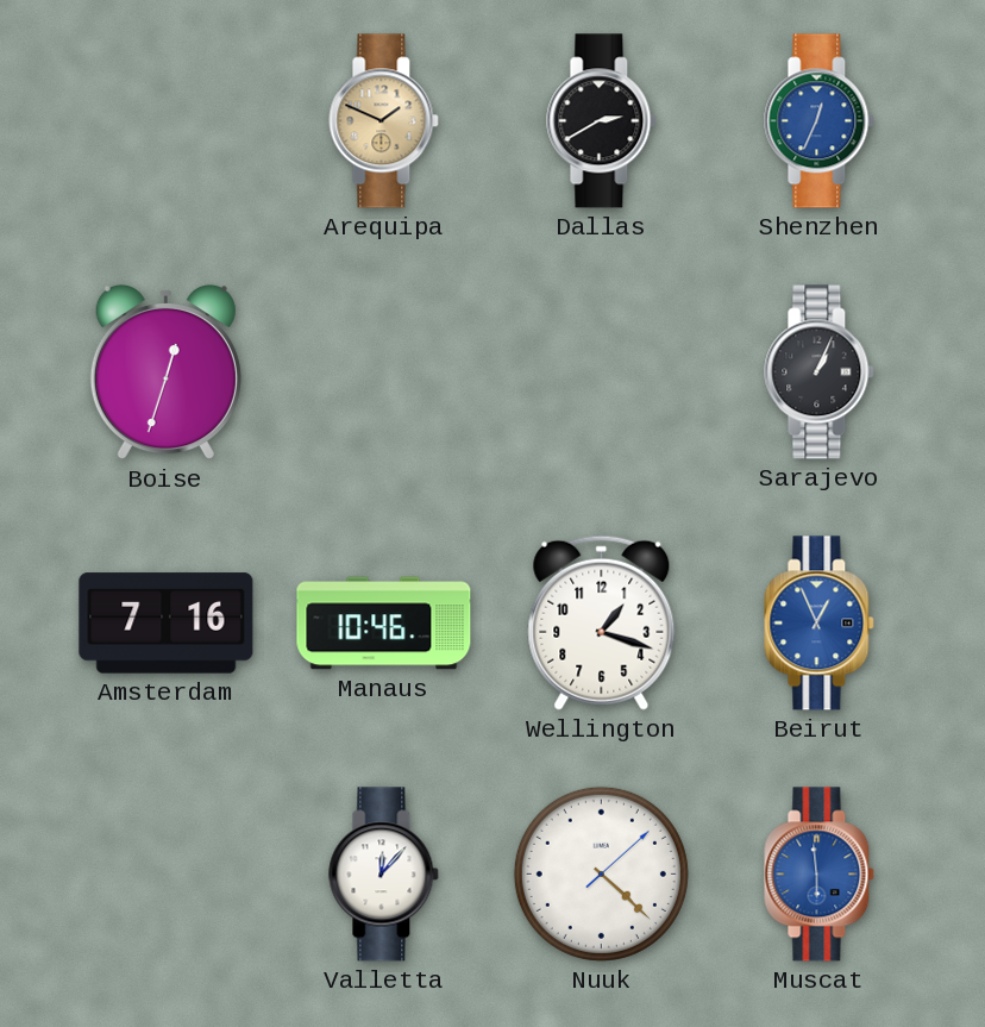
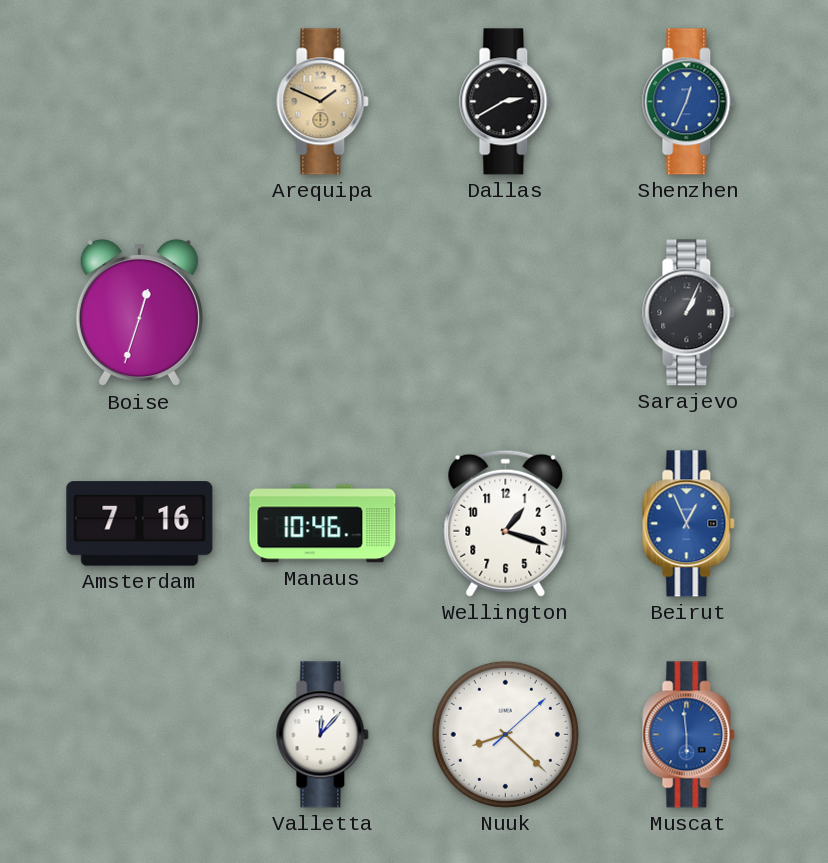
Nuuk: 4:22 -> 8:22
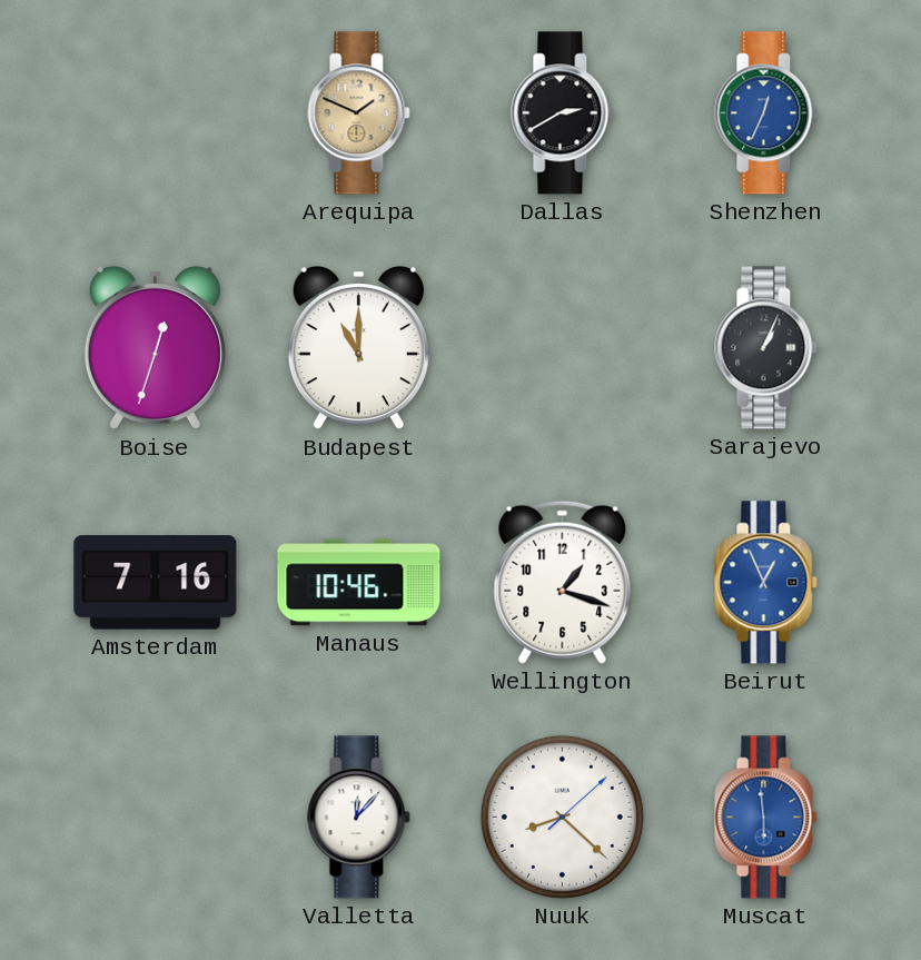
Budapest: none -> 11:00
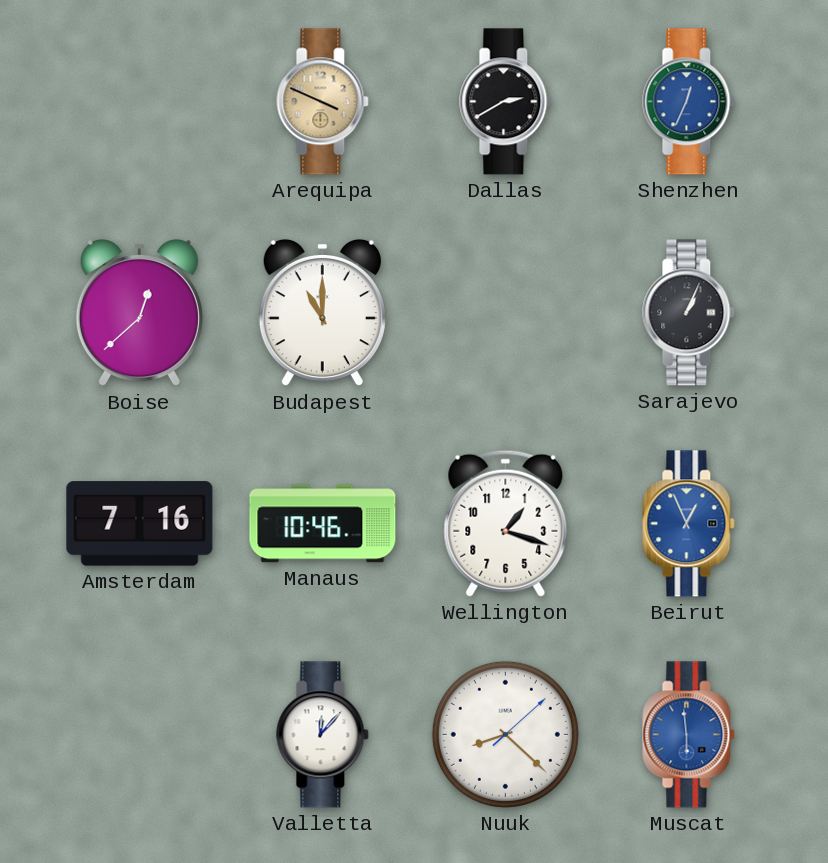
Arequipa: 1:49 -> 3:49
Boise: 12:33 -> 12:38
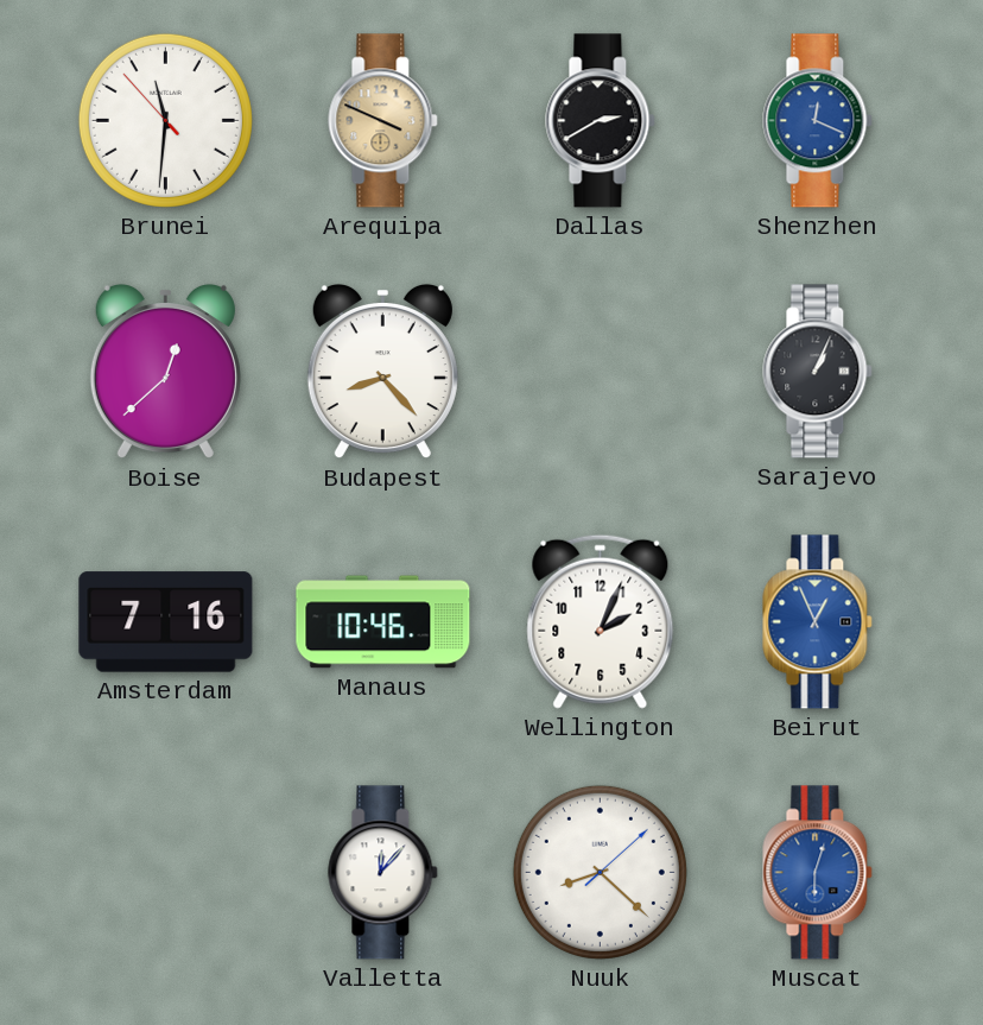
Brunei: none -> 11:30
Shenzhen: 12:34 -> 12:19
Budapest: 11:00 -> 8:23
Wellington: 1:18 -> 2:04
Muscat: 5:59 -> 6:03
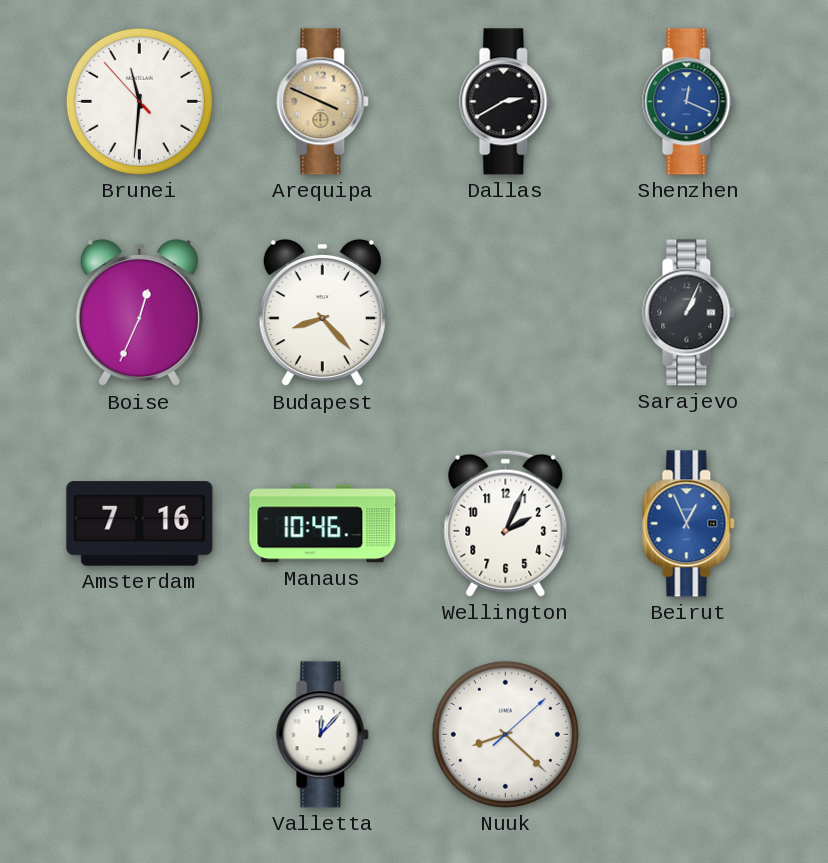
Boise: 12:38 -> 12:34
Muscat: 6:03 -> none
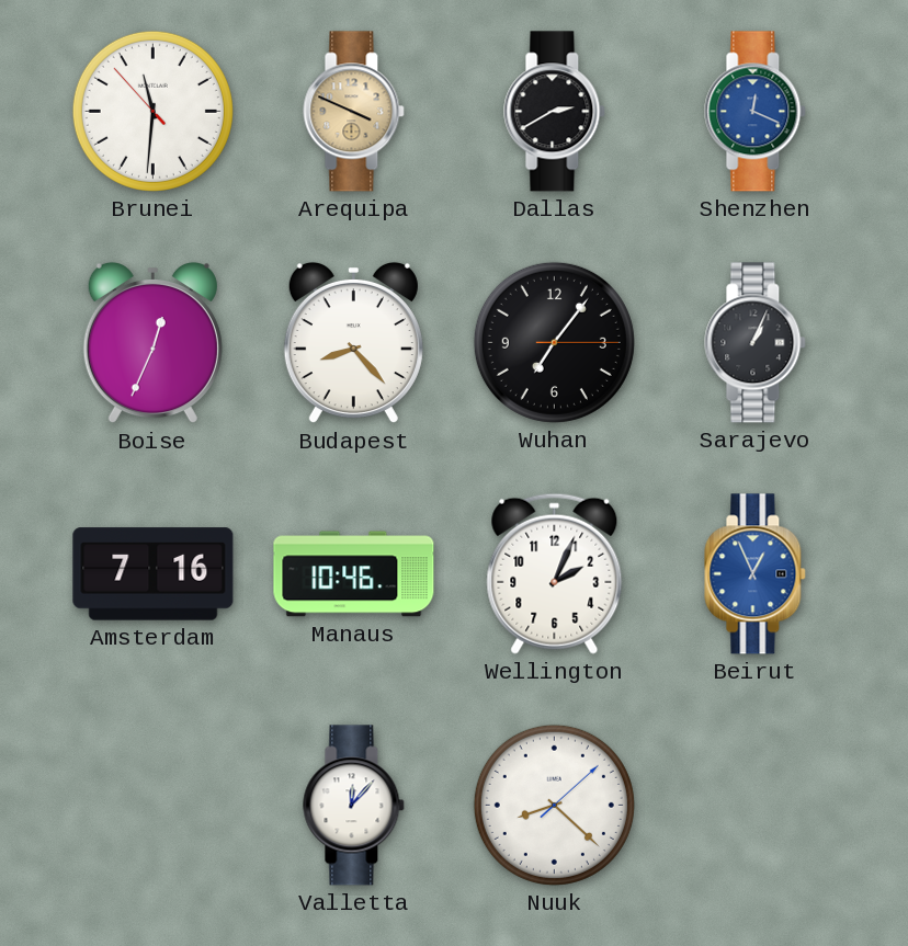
Wuhan: none -> 7:06
